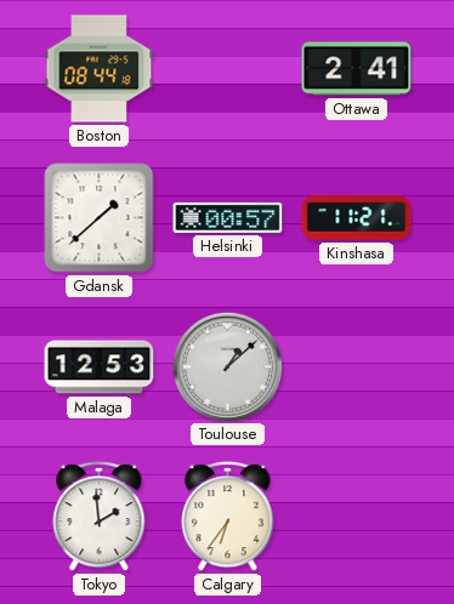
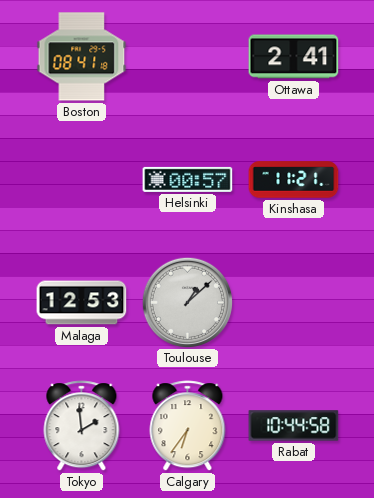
Boston: 08:44 -> 08:41
Gdansk: 1:38 -> none
Rabat: none -> 10:44
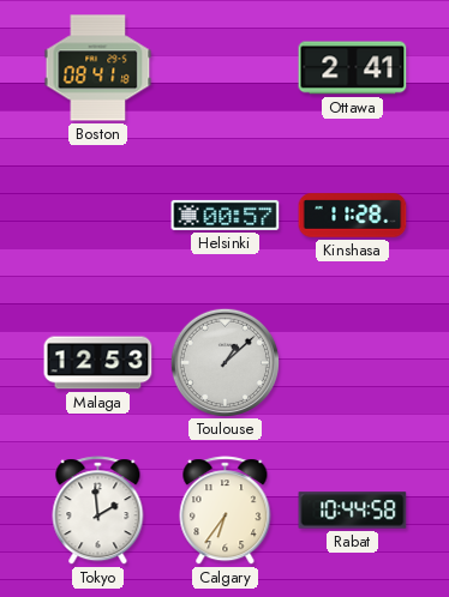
Kinshasa: 11:21 -> 11:28
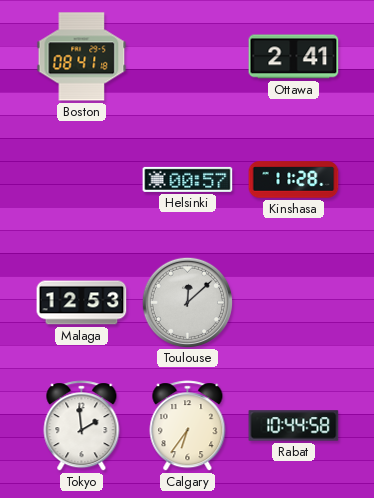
Toulouse: 1:08 -> 12:08
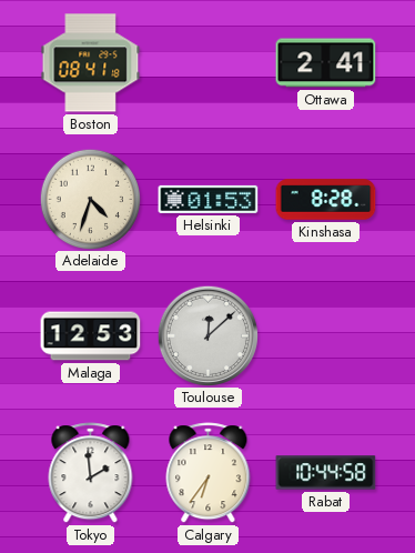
Adelaide: none -> 4:33
Helsinki: 00:57 -> 01:53
Kinshasa: 11:28 -> 8:28
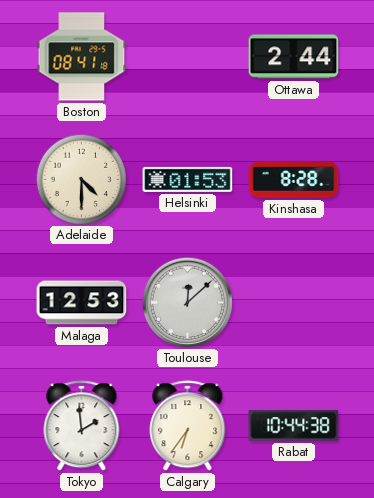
Ottawa: 2:41 -> 2:44
Adelaide: 4:33 -> 4:30
Rabat: 10:44:58 -> 10:44:38
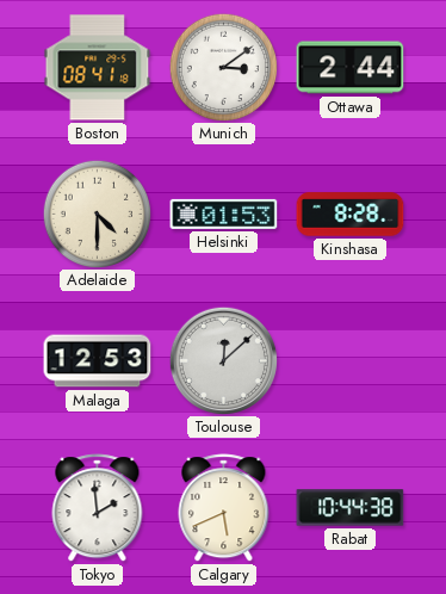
Munich: none -> 3:09
Calgary: 6:36 -> 5:41
